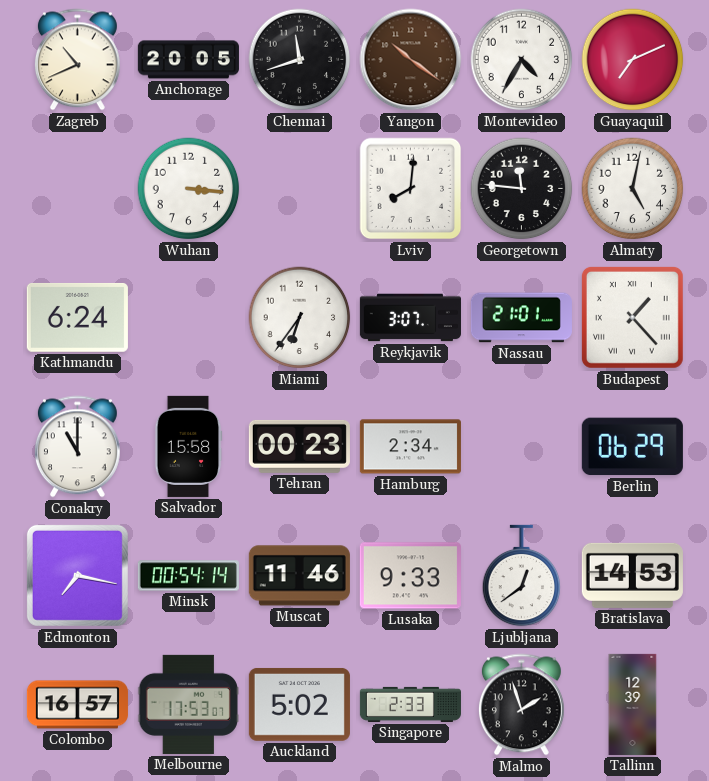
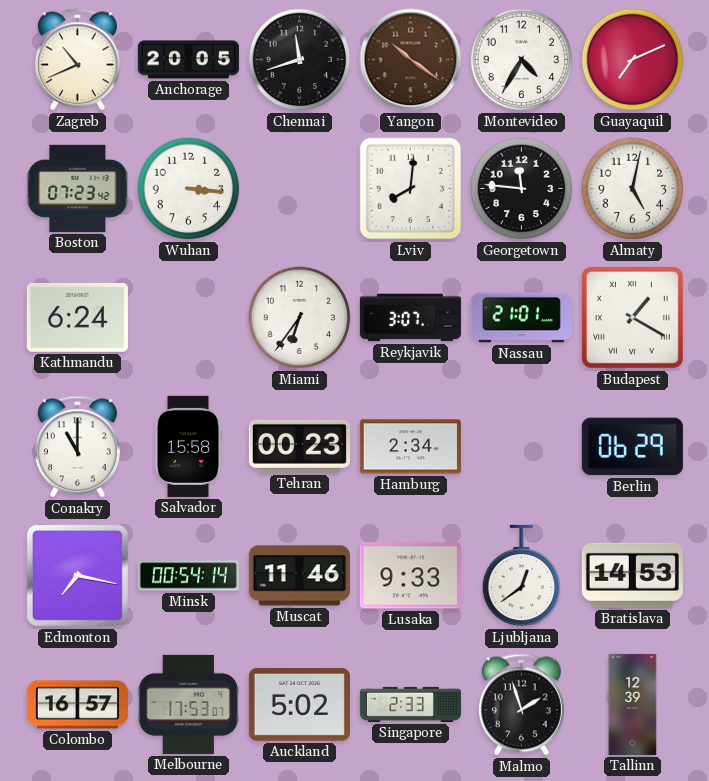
Boston: none -> 07:23
Budapest: 1:23 -> 1:20
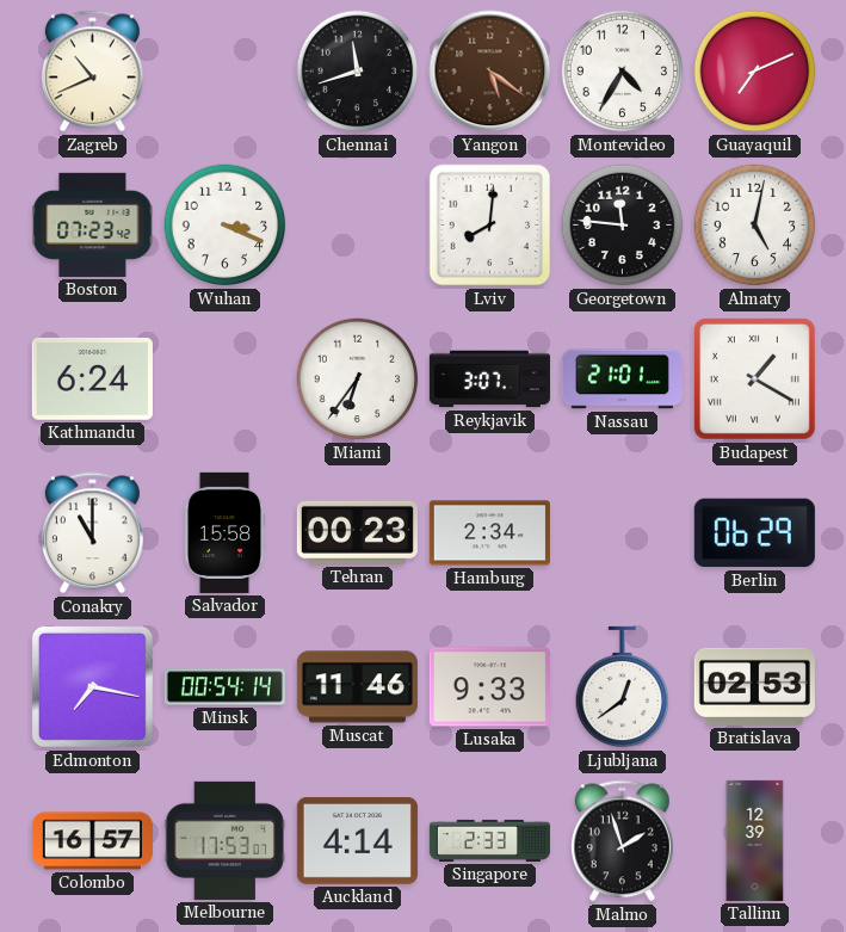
Anchorage: 20:05 -> none
Yangon: 10:21 -> 5:21
Wuhan: 3:16 -> 3:19
Bratislava: 14:53 -> 02:53
Auckland: 5:02 -> 4:14
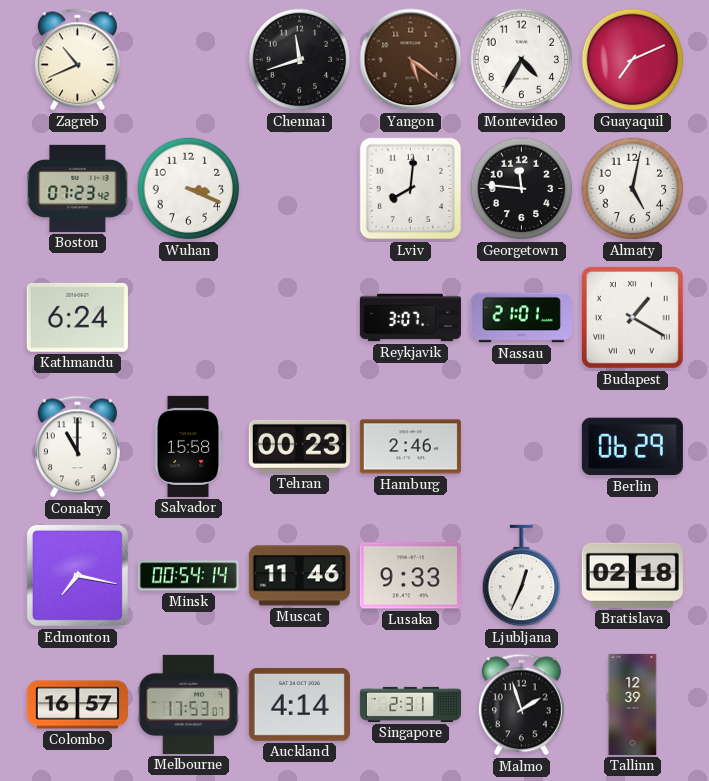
Miami: 6:36 -> none
Hamburg: 2:34 -> 2:46
Ljubljana: 12:39 -> 12:34
Bratislava: 02:53 -> 02:18
Singapore: 2:33 -> 2:31
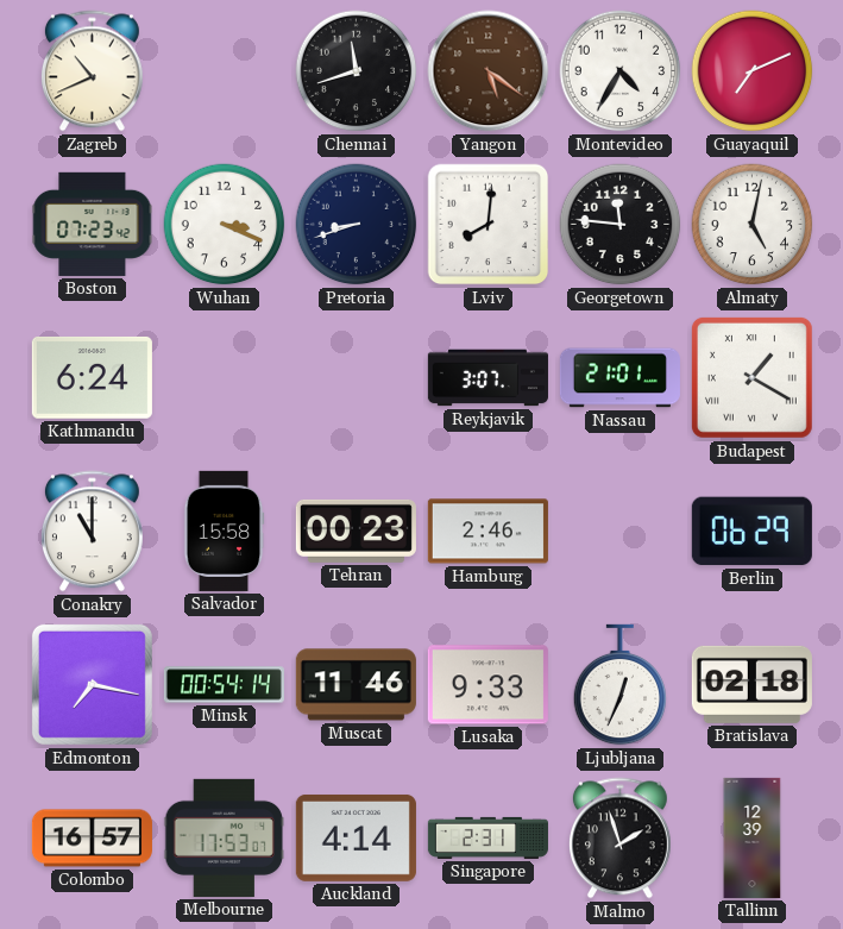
Pretoria: none -> 8:42
